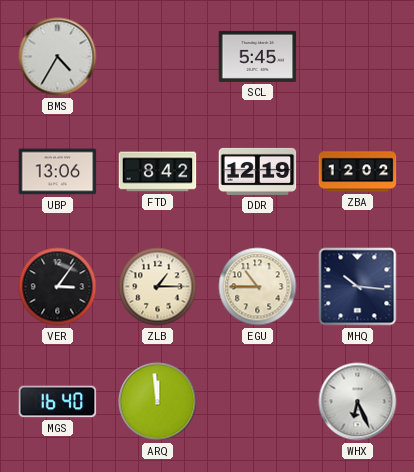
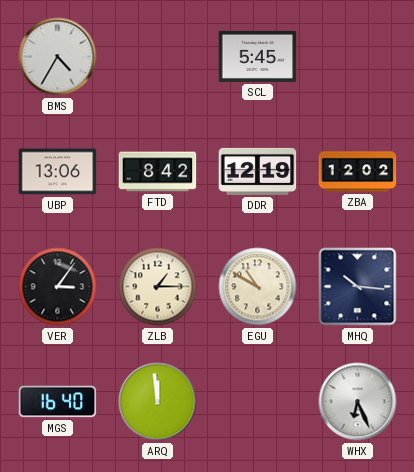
EGU: 10:45 -> 10:50
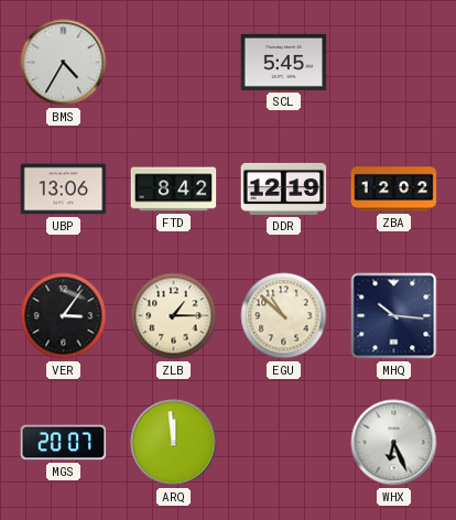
EGU: 10:50 -> 10:52
MGS: 16:40 -> 20:07
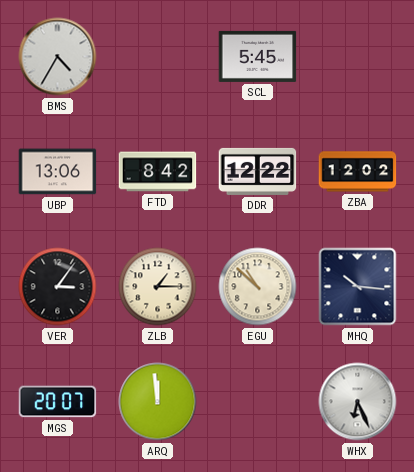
DDR: 12:19 -> 12:22
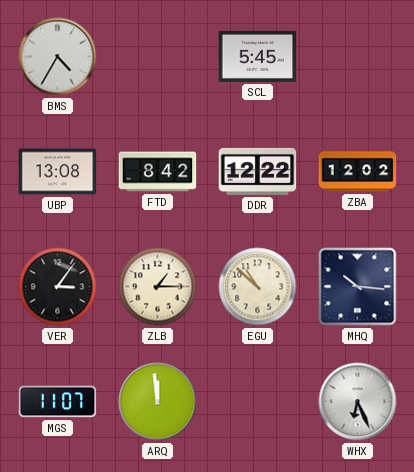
UBP: 13:06 -> 13:08
MGS: 20:07 -> 11:07
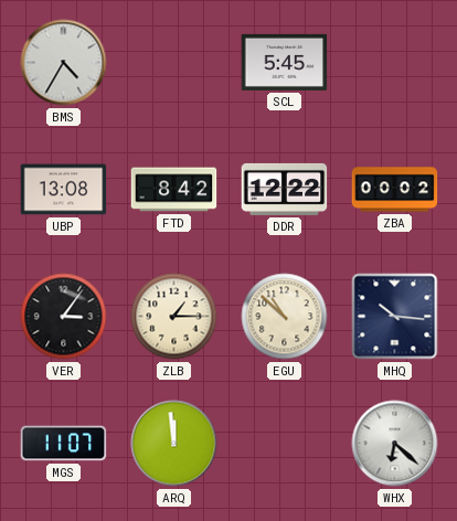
ZBA: 12:02 -> 00:02
WHX: 6:26 -> 6:22
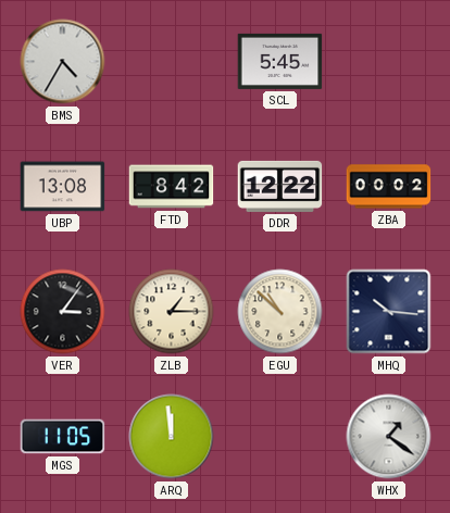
MGS: 11:07 -> 11:05
WHX: 6:22 -> 1:21
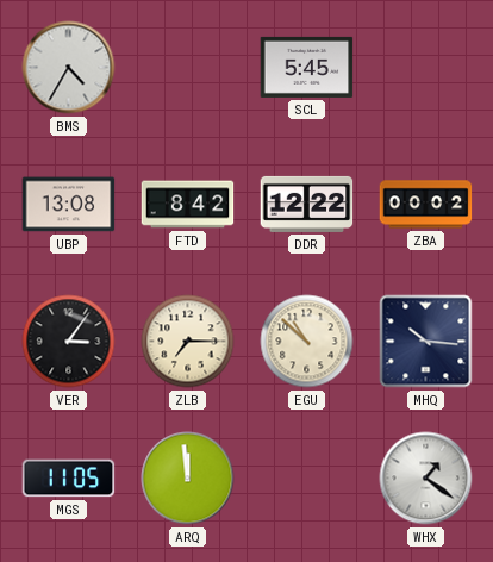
ZLB: 1:15 -> 7:15
